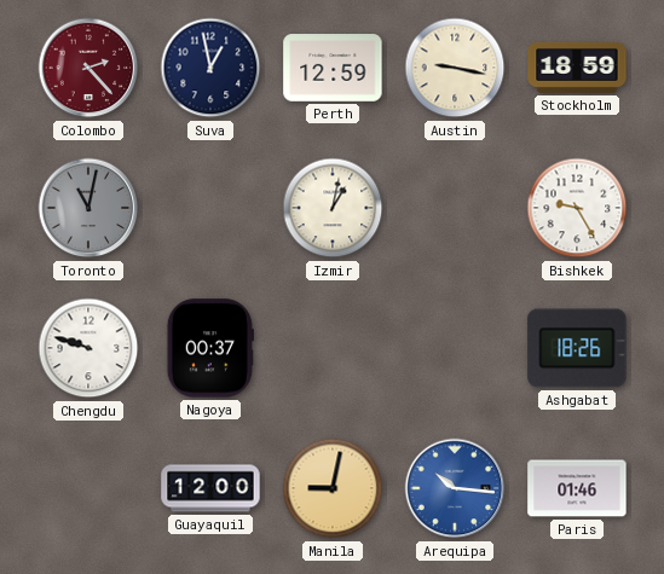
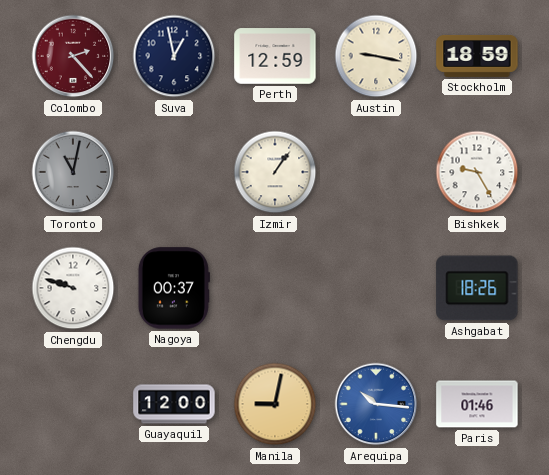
Izmir: 1:02 -> 1:06
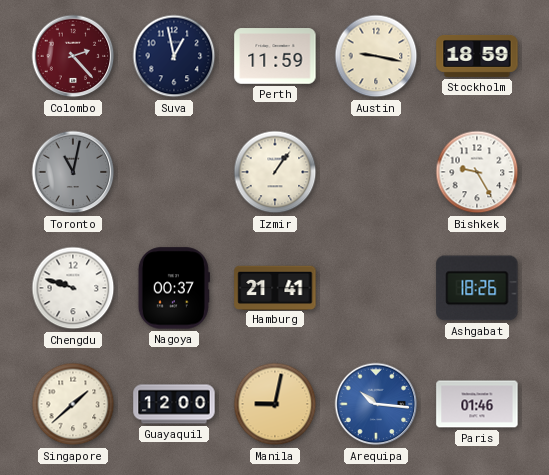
Perth: 12:59 -> 11:59
Hamburg: none -> 21:41
Singapore: none -> 1:38
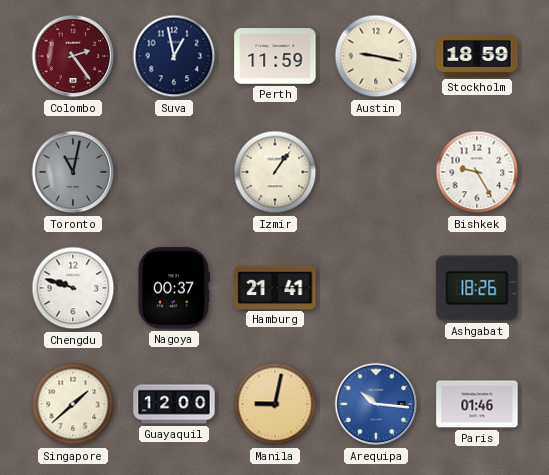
Colombo: 2:23 -> 2:24
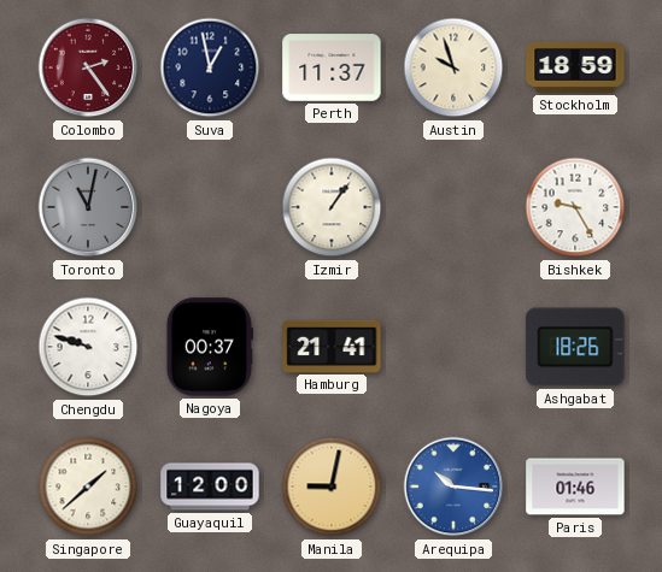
Perth: 11:59 -> 11:37
Austin: 9:17 -> 9:57
